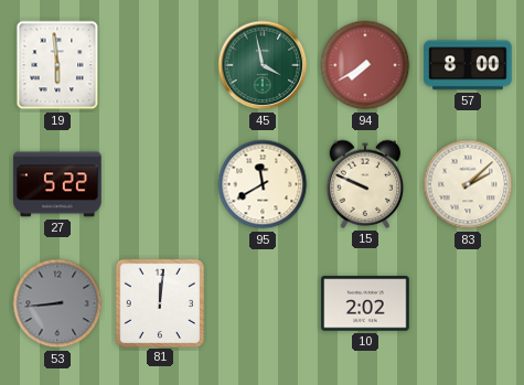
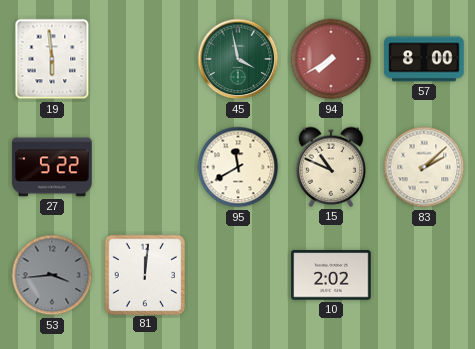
15: 9:49 -> 10:49
53: 8:44 -> 3:44
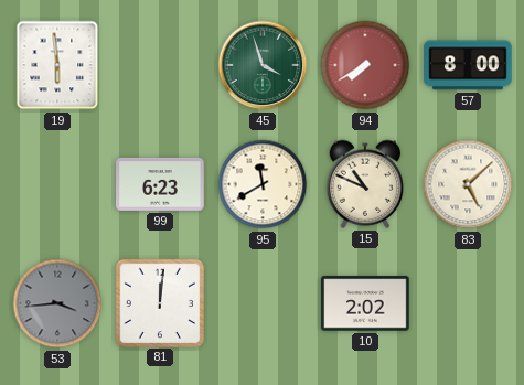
45: 3:58 -> 3:57
27: 5:22 -> none
99: none -> 6:23
83: 2:08 -> 5:08
